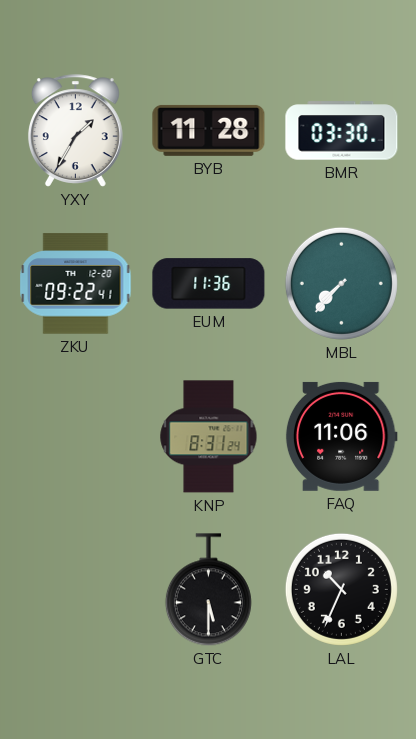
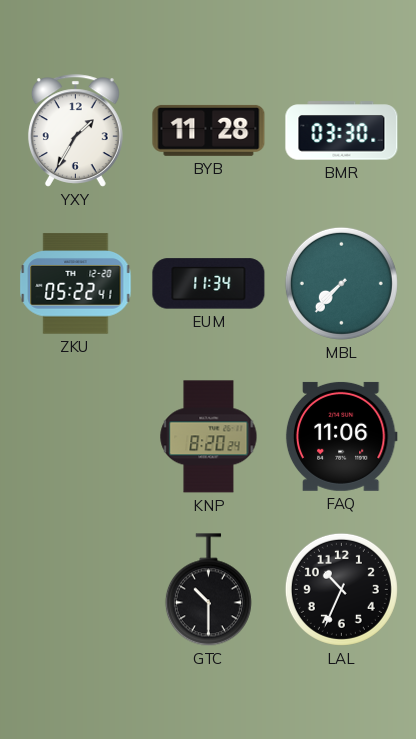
ZKU: 09:22 -> 05:22
EUM: 11:36 -> 11:34
KNP: 8:31 -> 8:20
GTC: 5:30 -> 10:30
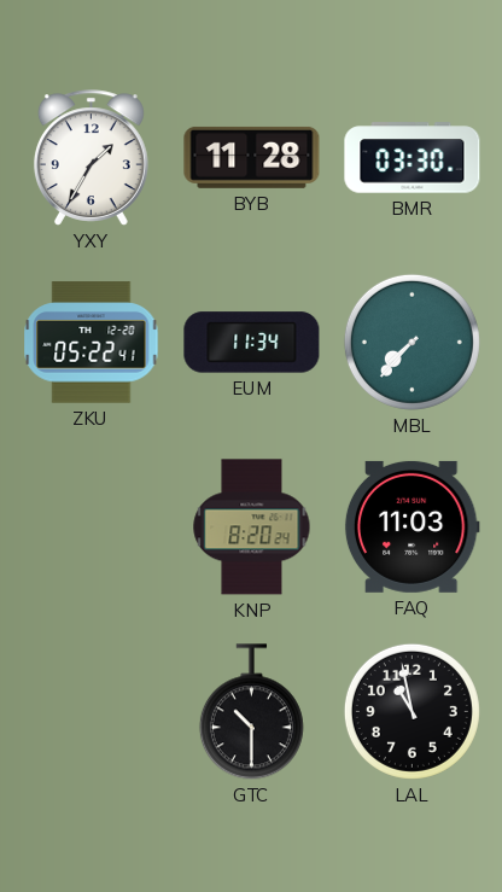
FAQ: 11:06 -> 11:03
LAL: 10:34 -> 10:58
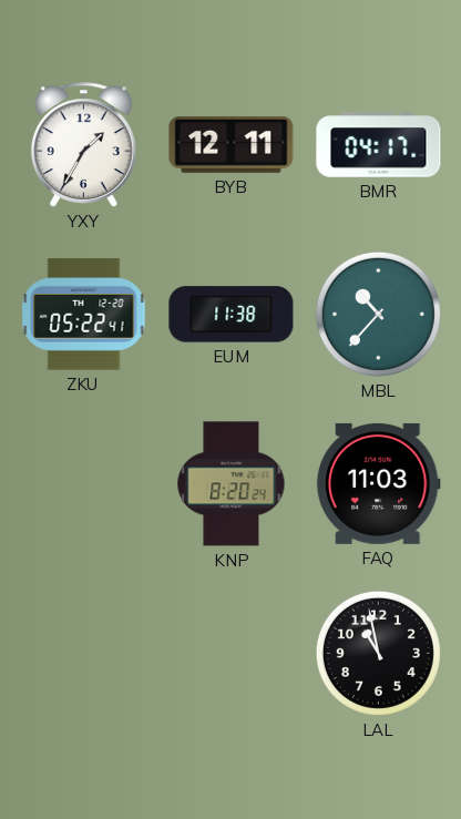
BYB: 11:28 -> 12:11
BMR: 03:30 -> 04:17
EUM: 11:34 -> 11:38
MBL: 7:37 -> 10:37
GTC: 10:30 -> none
